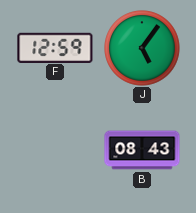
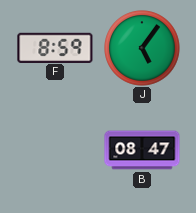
F: 12:59 -> 8:59
B: 08:43 -> 08:47
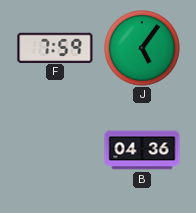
F: 8:59 -> 7:59
B: 08:47 -> 04:36
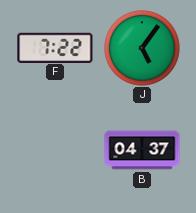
F: 7:59 -> 7:22
B: 04:36 -> 04:37
